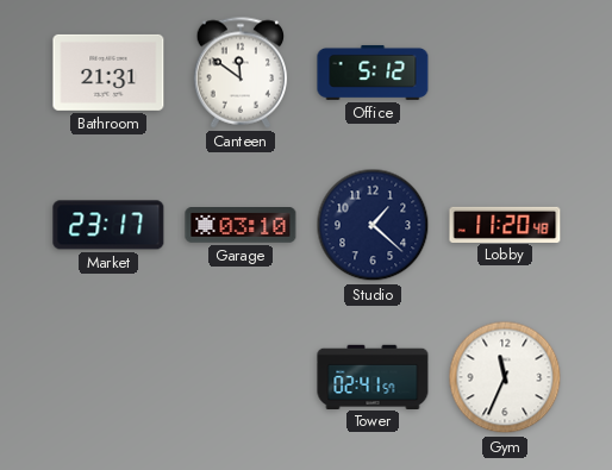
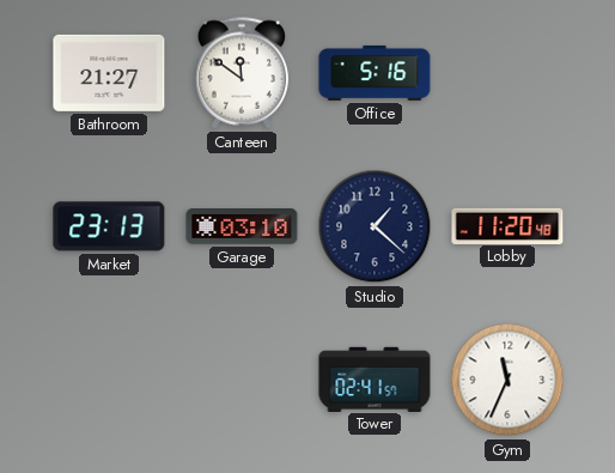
Bathroom: 21:31 -> 21:27
Office: 5:12 -> 5:16
Market: 23:17 -> 23:13
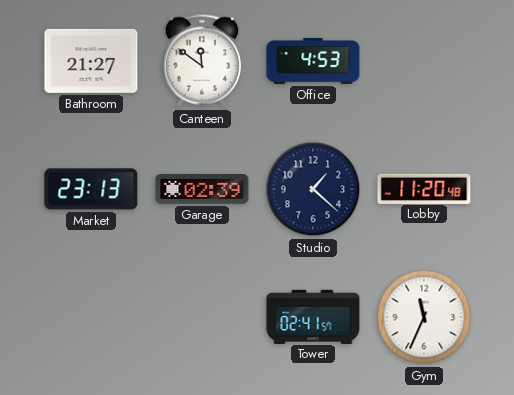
Office: 5:16 -> 4:53
Garage: 03:10 -> 02:39
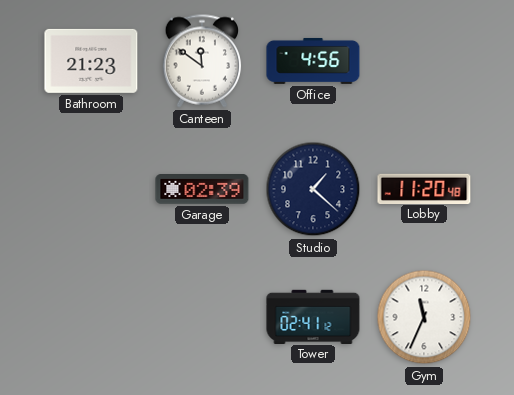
Bathroom: 21:27 -> 21:23
Office: 4:53 -> 4:56
Market: 23:13 -> none
Tower: 02:41:57 -> 02:41:12
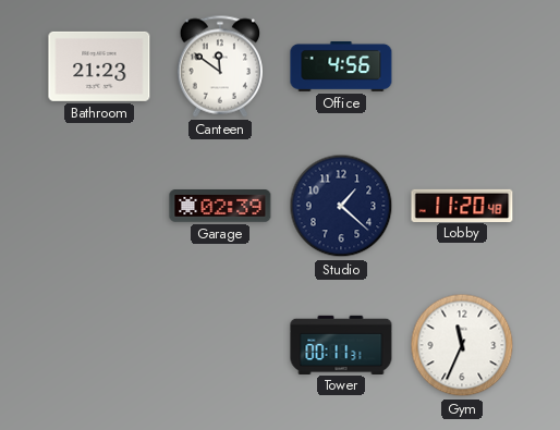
Tower: 02:41 -> 00:11
